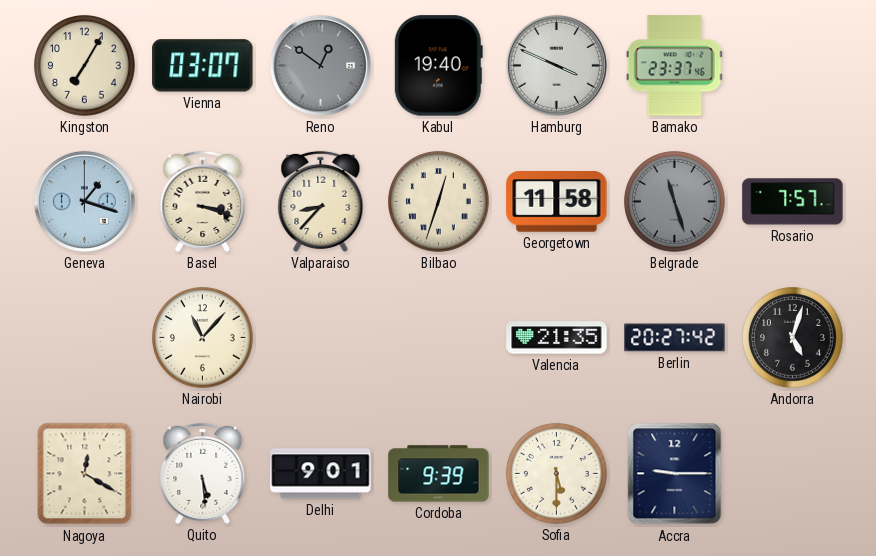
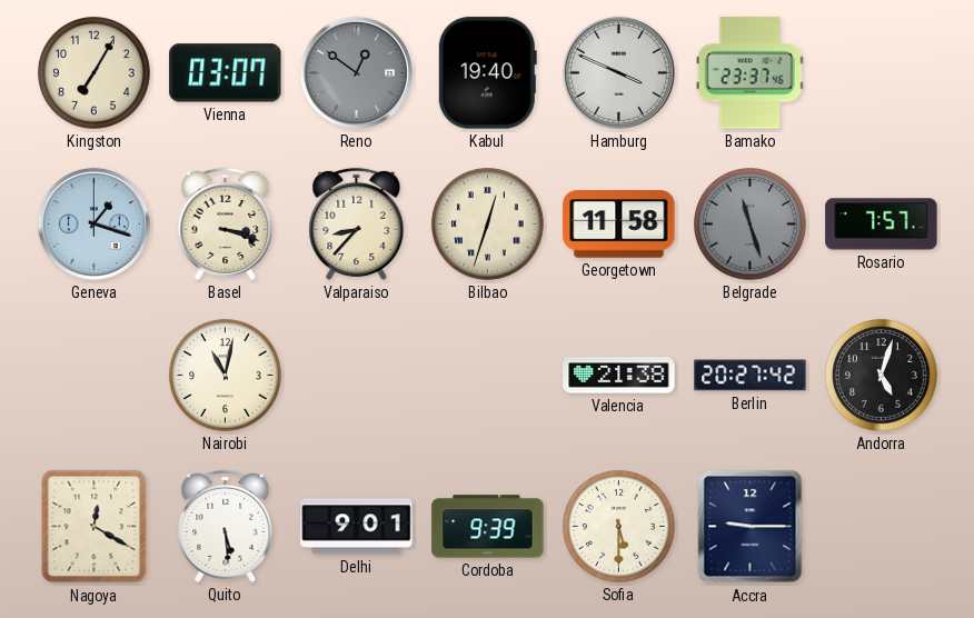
Nairobi: 11:07 -> 11:02
Valencia: 21:35 -> 21:38
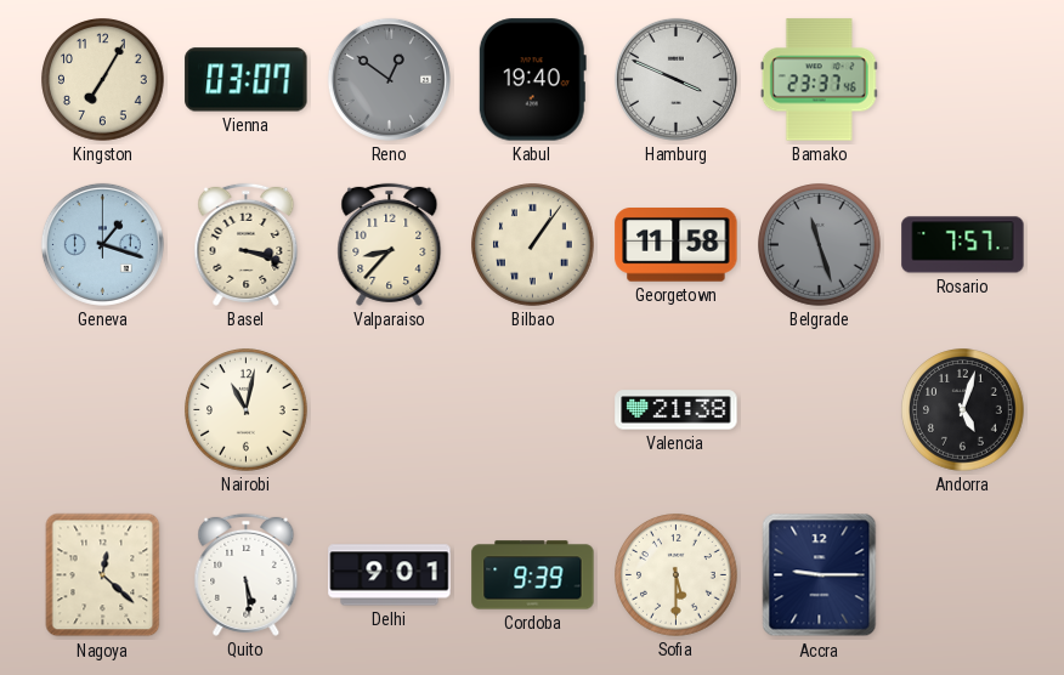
Bilbao: 12:33 -> 1:06
Berlin: 20:27 -> none
Nagoya: 12:20 -> 12:22
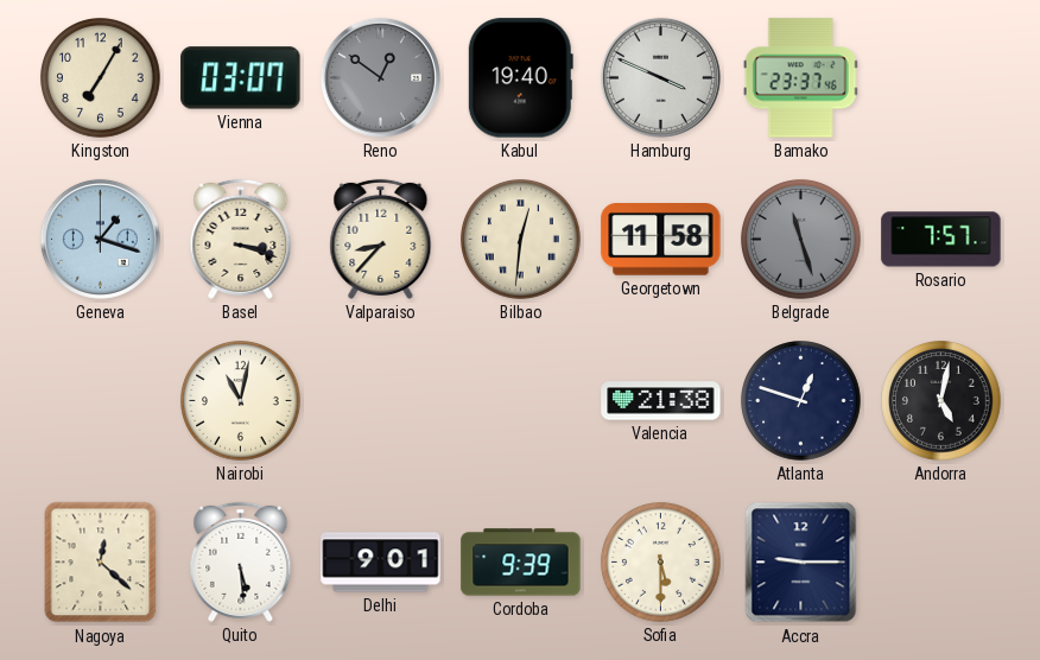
Bilbao: 1:06 -> 12:31
Atlanta: none -> 12:48
Andorra: 5:03 -> 5:02
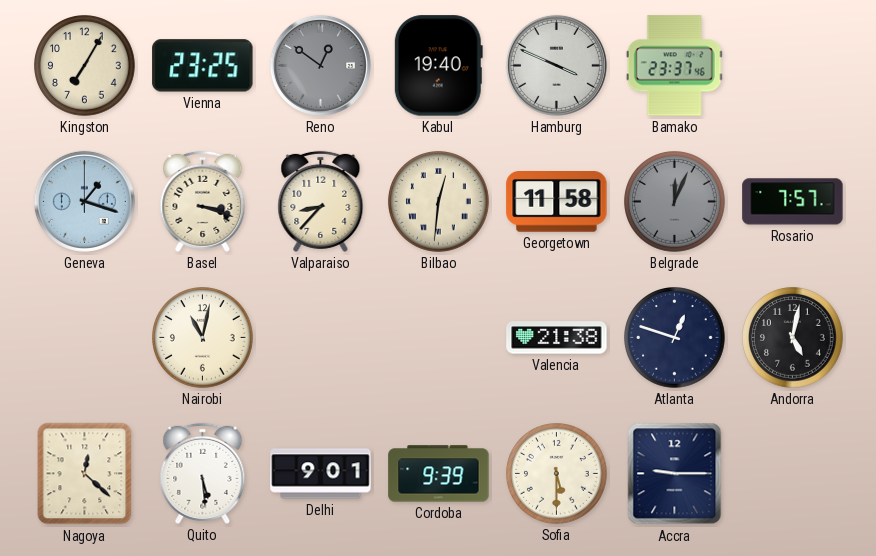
Vienna: 03:07 -> 23:25
Belgrade: 11:27 -> 12:04
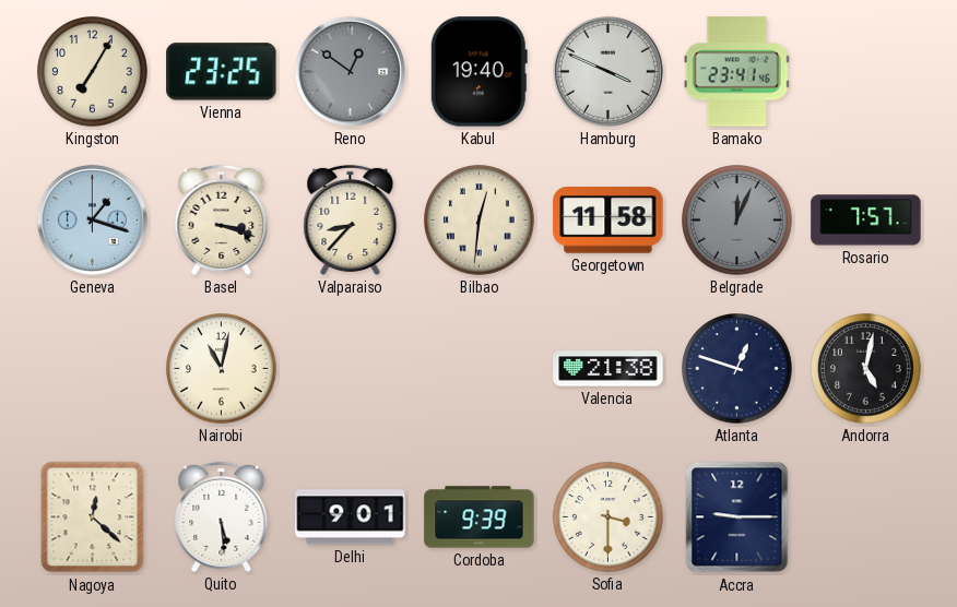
Bamako: 23:37 -> 23:41
Sofia: 5:30 -> 3:30
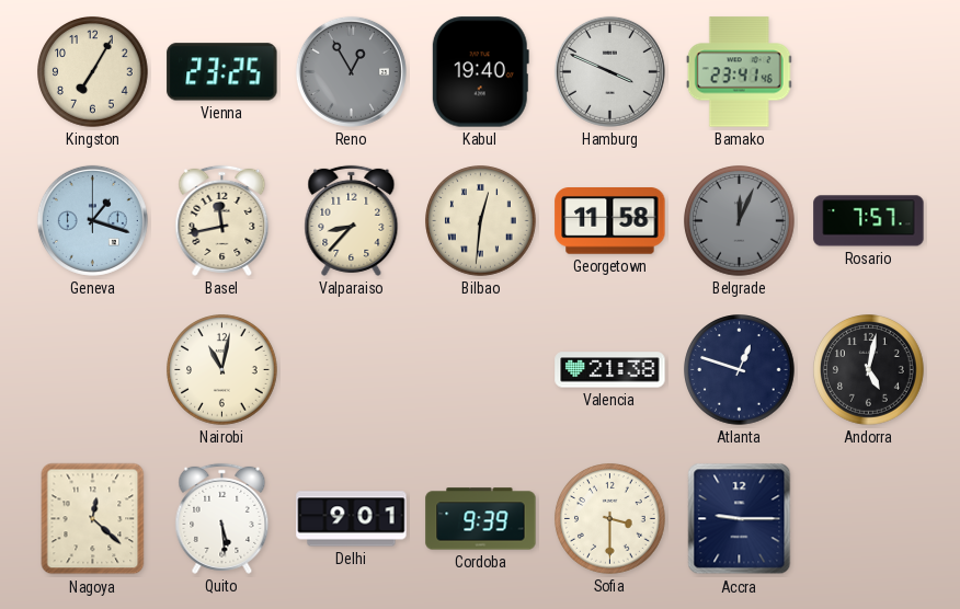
Reno: 12:51 -> 12:55
Basel: 3:18 -> 11:43
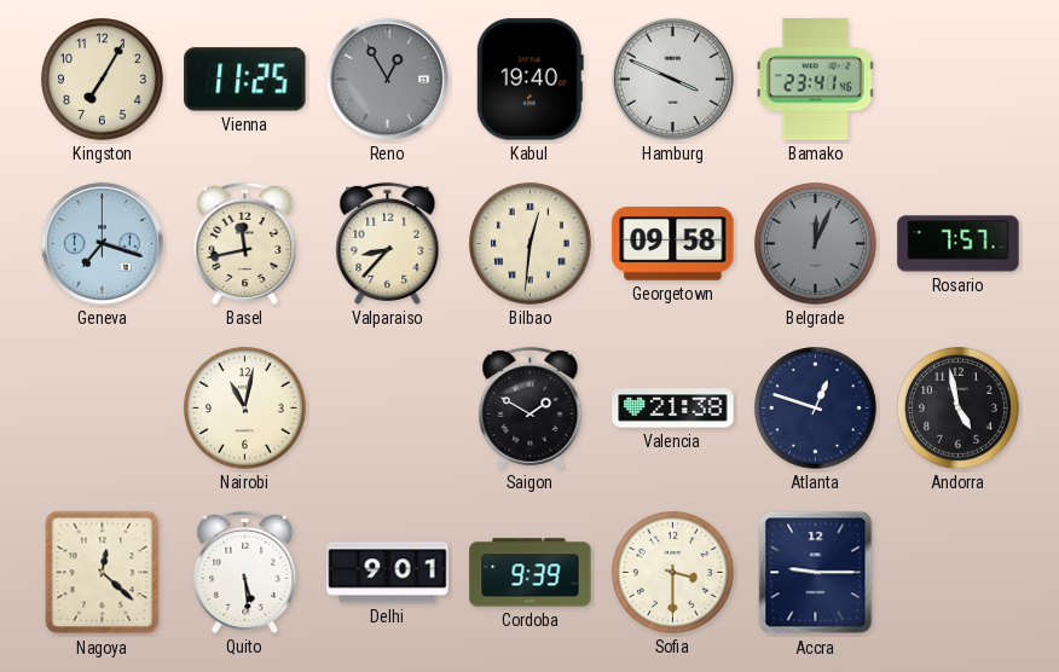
Vienna: 23:25 -> 11:25
Geneva: 1:18 -> 7:18
Georgetown: 11:58 -> 09:58
Saigon: none -> 1:50
Andorra: 5:02 -> 4:58
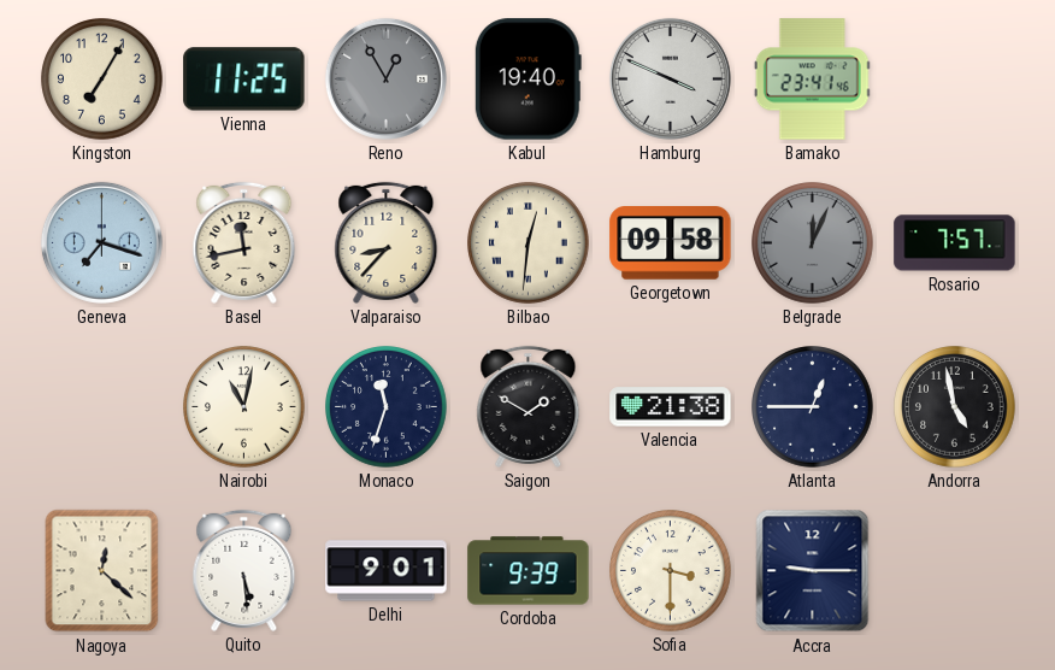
Monaco: none -> 11:33
Atlanta: 12:48 -> 12:45
